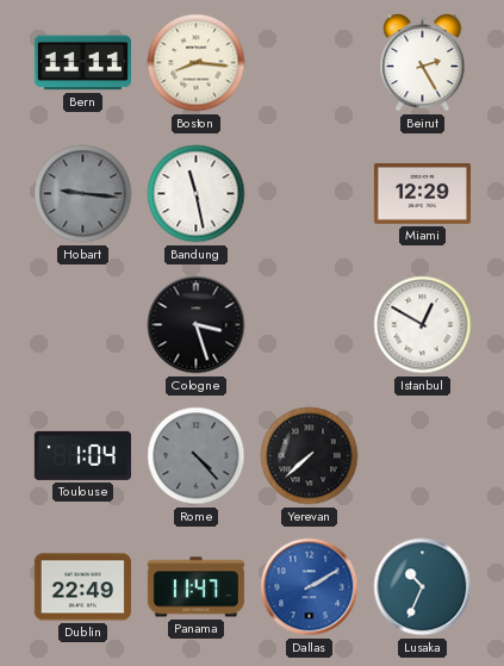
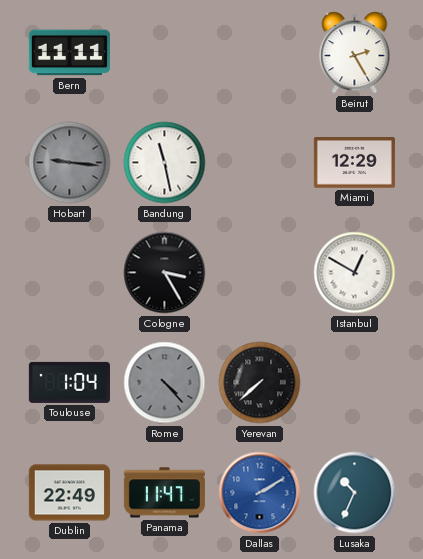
Boston: 8:16 -> none
Cologne: 3:27 -> 3:25
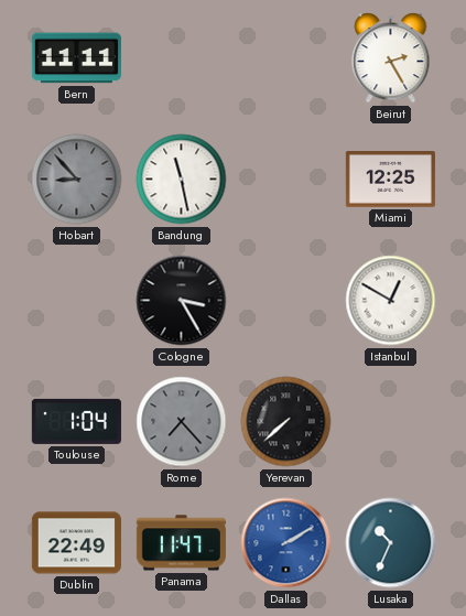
Hobart: 9:16 -> 8:53
Miami: 12:29 -> 12:25
Rome: 4:23 -> 7:23
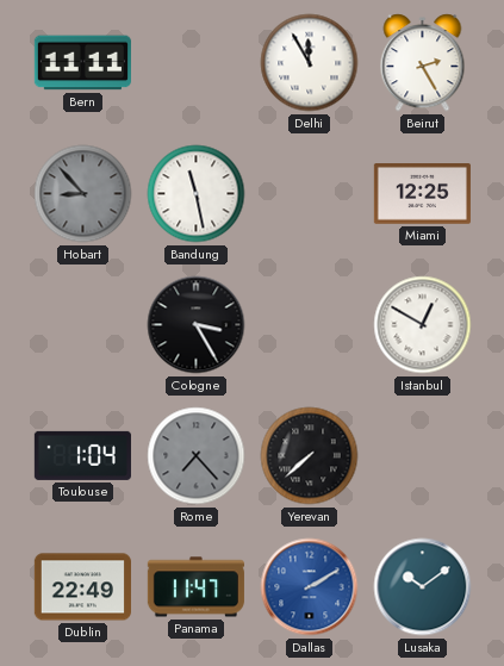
Delhi: none -> 11:55
Lusaka: 10:34 -> 10:09
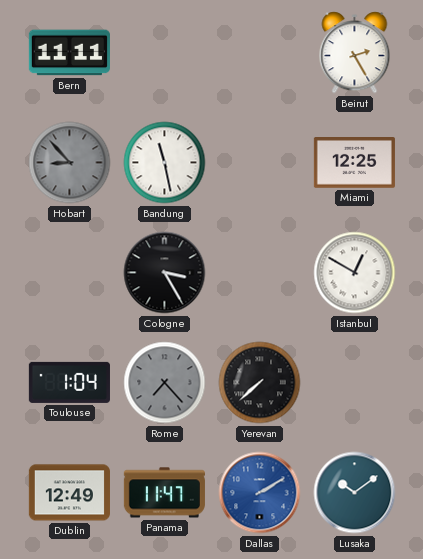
Delhi: 11:55 -> none
Dublin: 22:49 -> 12:49
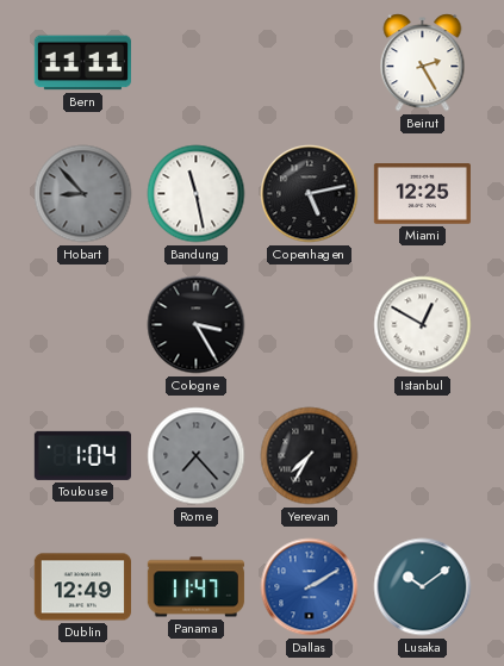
Copenhagen: none -> 5:13
Yerevan: 7:38 -> 7:35
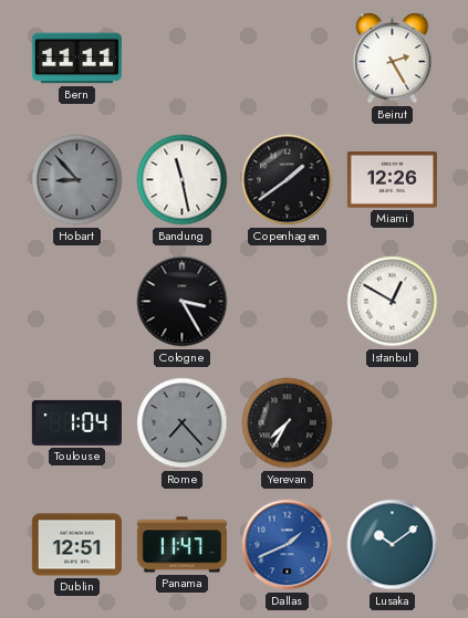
Copenhagen: 5:13 -> 1:39
Miami: 12:25 -> 12:26
Dublin: 12:49 -> 12:51
Dallas: 2:10 -> 1:41
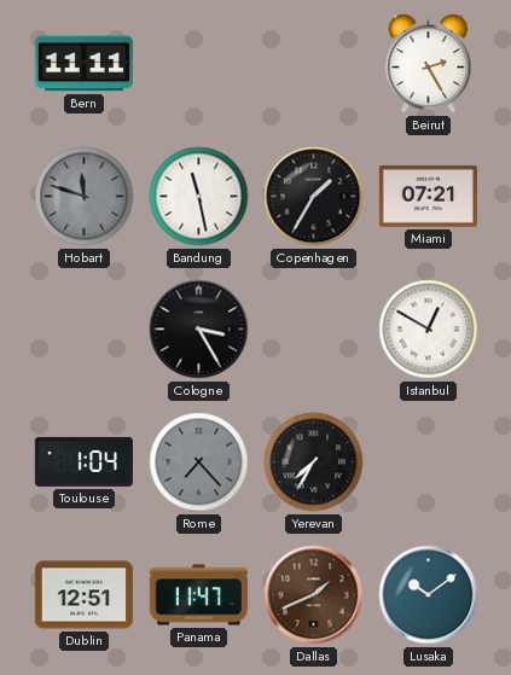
Hobart: 8:53 -> 11:48
Copenhagen: 1:39 -> 1:35
Miami: 12:26 -> 07:21
Dallas dial: blue -> brown
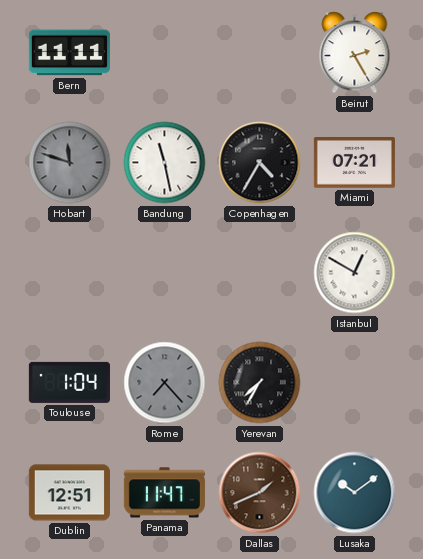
Copenhagen: 1:35 -> 4:35
Cologne: 3:25 -> none
